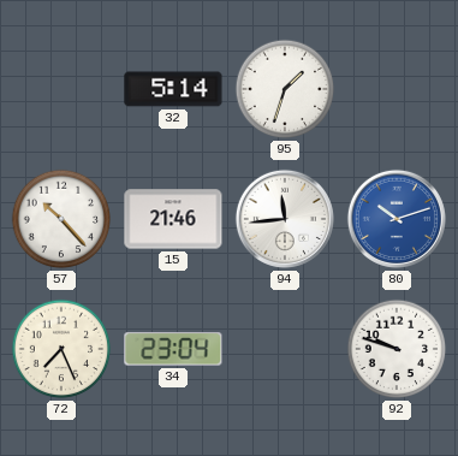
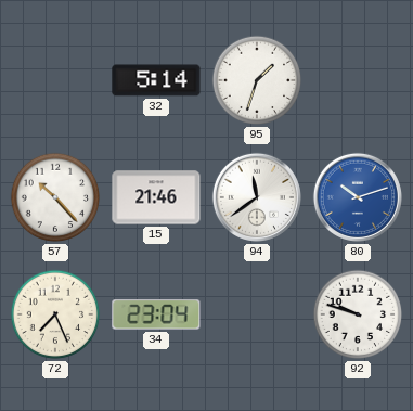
94: 11:44 -> 11:39
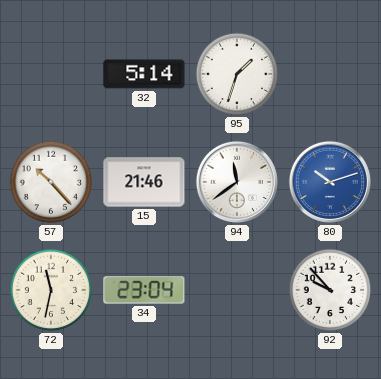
72: 7:26 -> 11:32
92: 9:48 -> 9:53
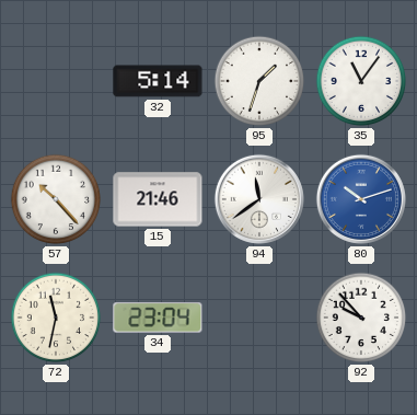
35: none -> 11:06
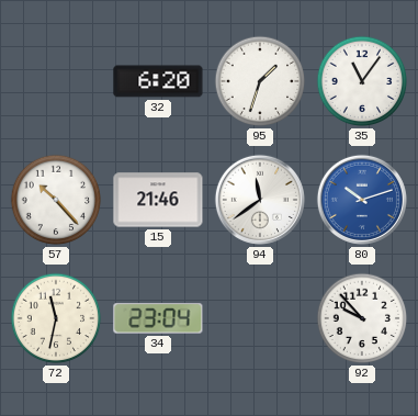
32: 5:14 -> 6:20
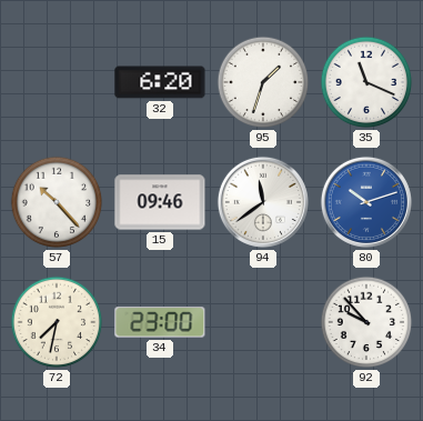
35: 11:06 -> 11:19
15: 21:46 -> 09:46
72: 11:32 -> 7:32
34: 23:04 -> 23:00
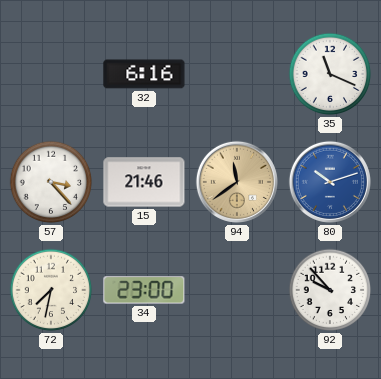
32: 6:20 -> 6:16
95: 1:33 -> none
57: 10:23 -> 3:23
15: 09:46 -> 21:46
94 dial: white -> champagne
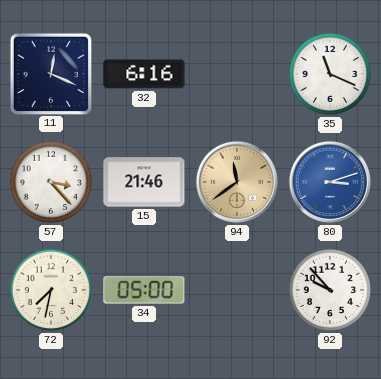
11: none -> 12:19
80: 10:12 -> 3:12
34: 23:00 -> 05:00
